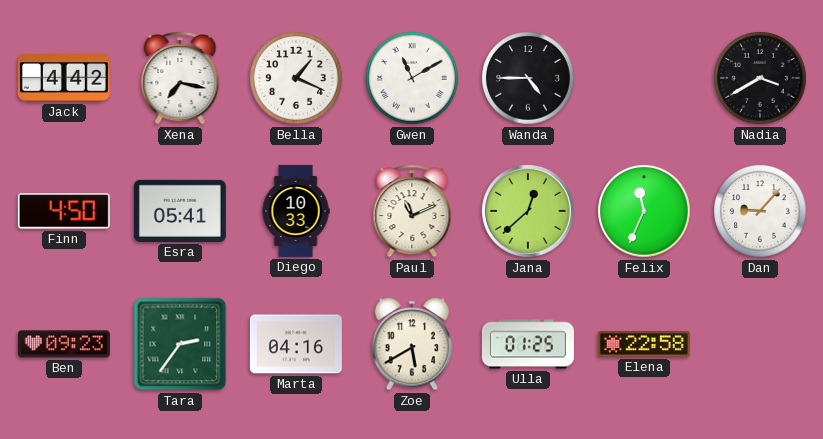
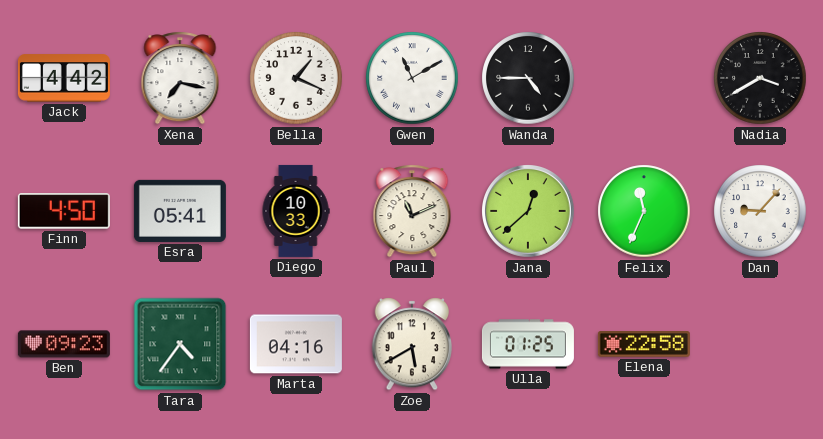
Tara: 2:36 -> 4:36
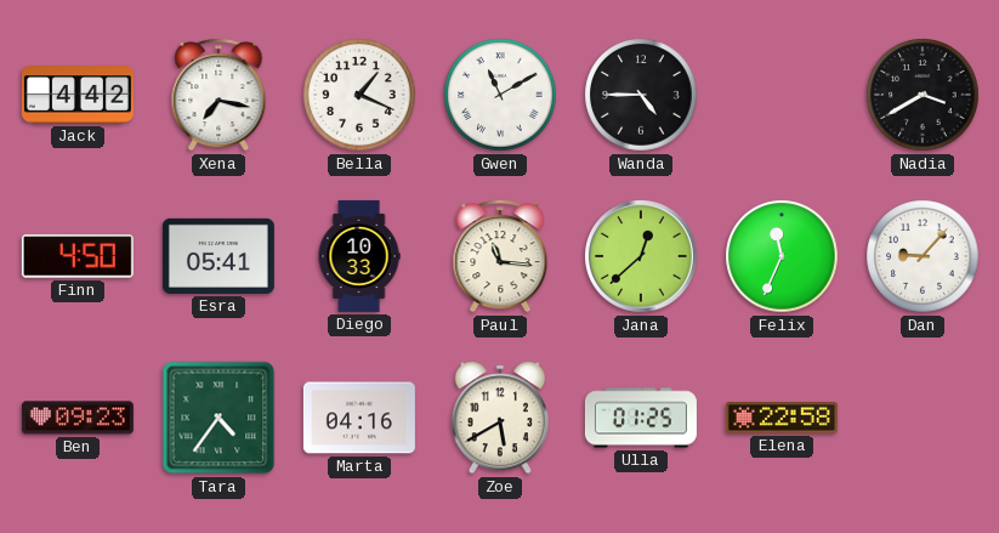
Paul: 11:11 -> 11:16
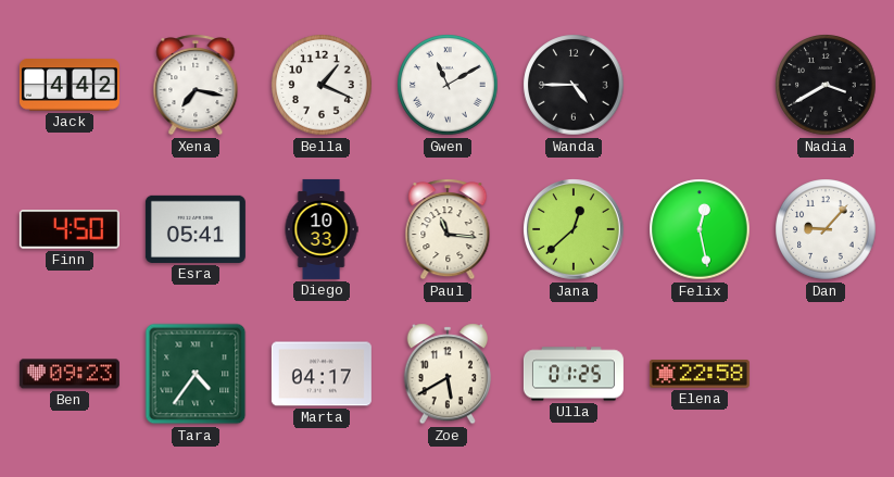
Felix: 11:34 -> 12:28
Marta: 04:16 -> 04:17
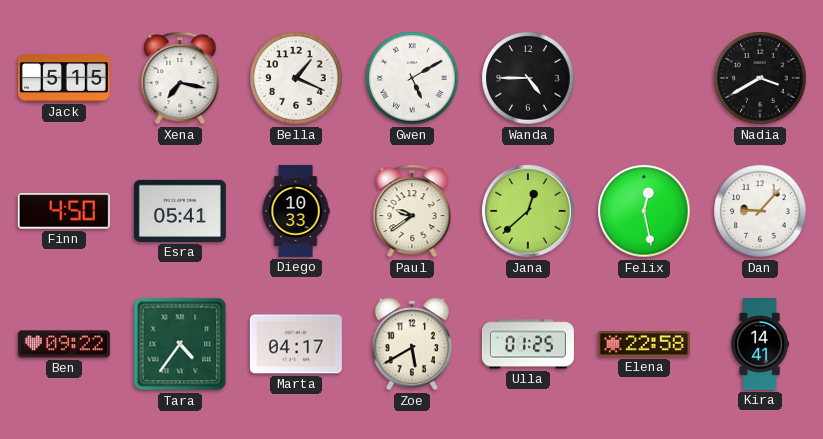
Jack: 4:42 -> 5:15
Gwen: 11:10 -> 5:10
Paul: 11:16 -> 9:39
Ben: 09:23 -> 09:22
Kira: none -> 14:41
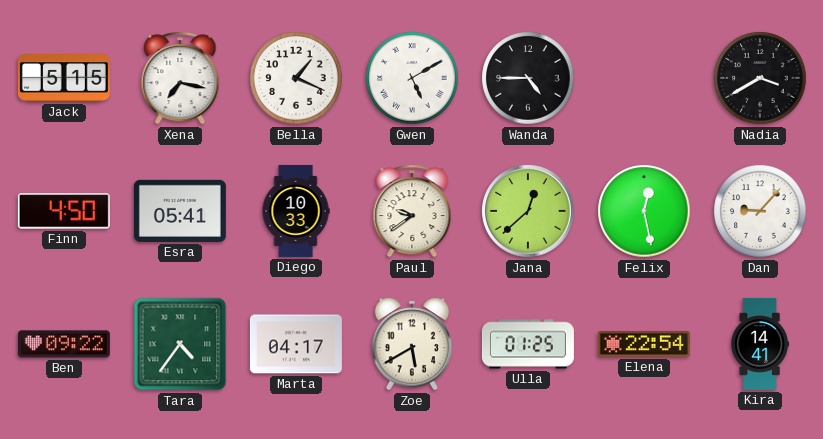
Elena: 22:58 -> 22:54
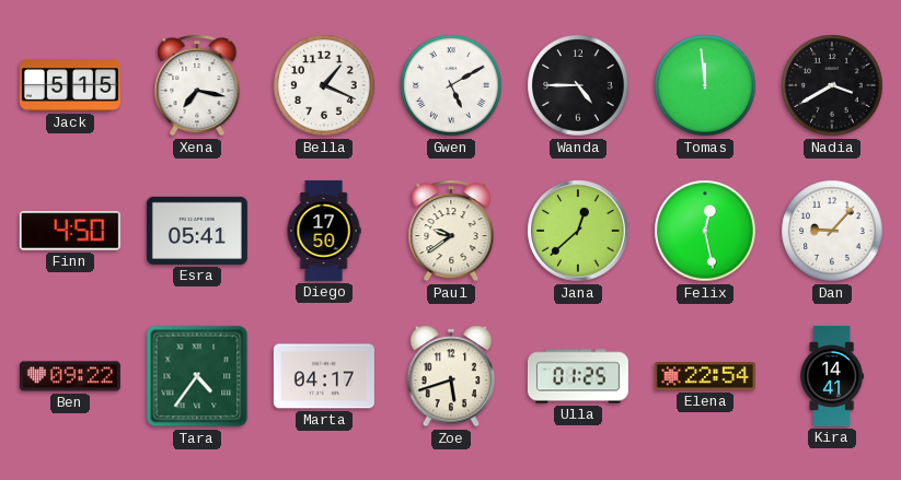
Tomas: none -> 11:59
Diego: 10:33 -> 17:50
Zoe: 5:40 -> 5:42
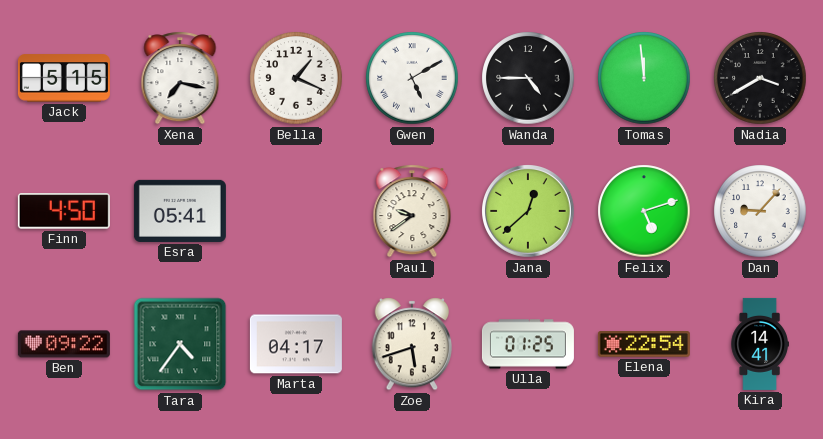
Diego: 17:50 -> none
Felix: 12:28 -> 5:12
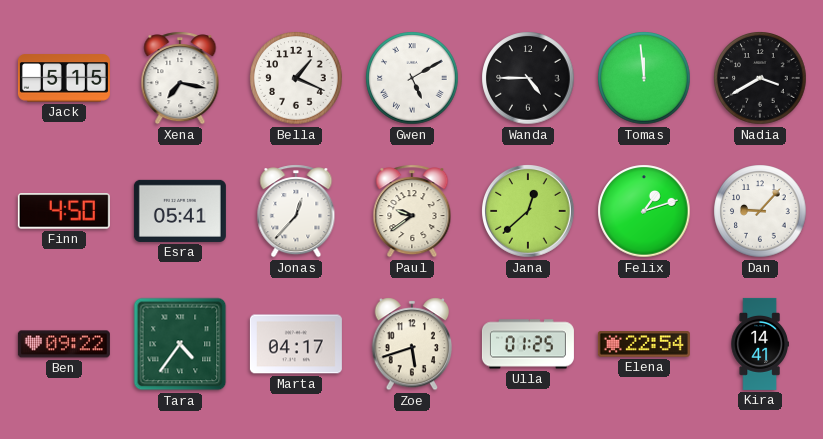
Jonas: none -> 12:37
Felix: 5:12 -> 1:12
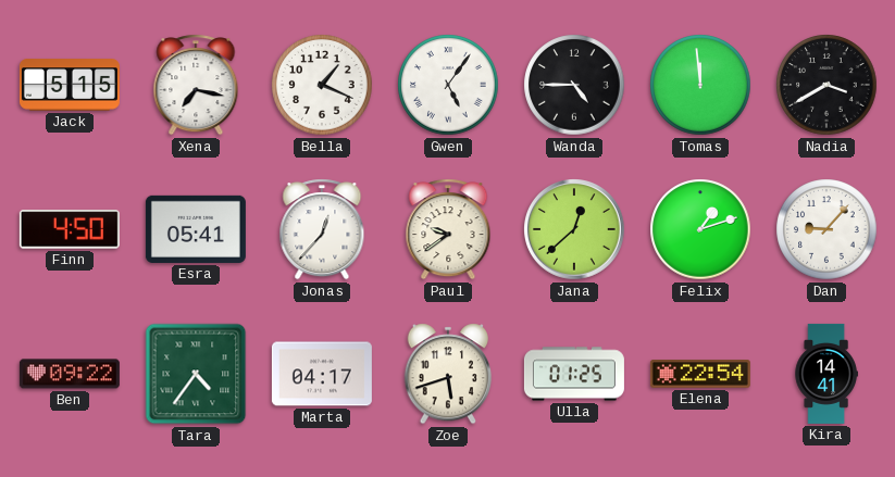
Gwen: 5:10 -> 5:06
